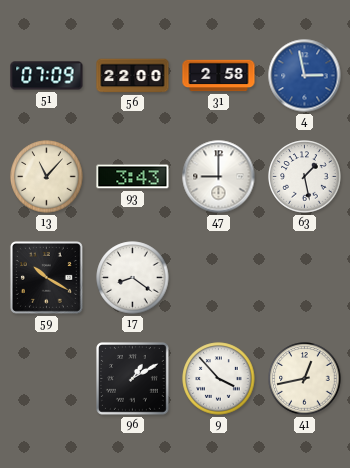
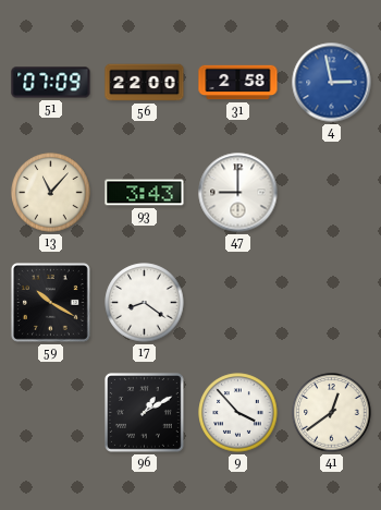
63: 1:28 -> none
41: 12:43 -> 12:39
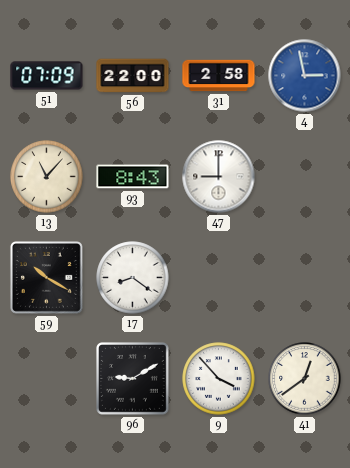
93: 3:43 -> 8:43
96: 1:10 -> 9:10
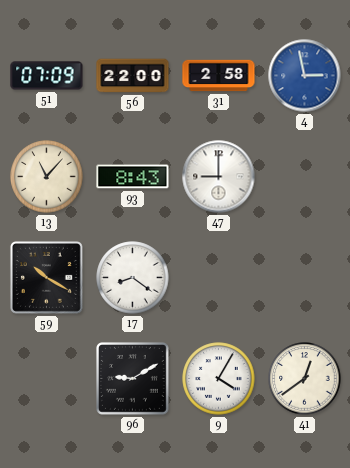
9: 3:53 -> 4:05
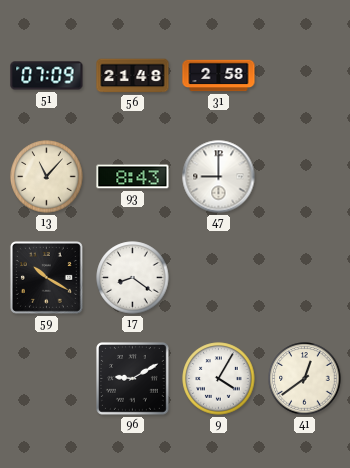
56: 22:00 -> 21:48
4: 2:58 -> none
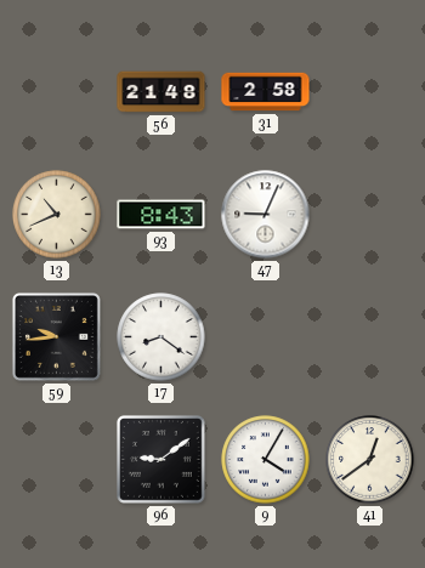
51: 07:09 -> none
13: 11:07 -> 10:41
47: 9:00 -> 9:04
59: 10:20 -> 9:44
96: 9:10 -> 9:09
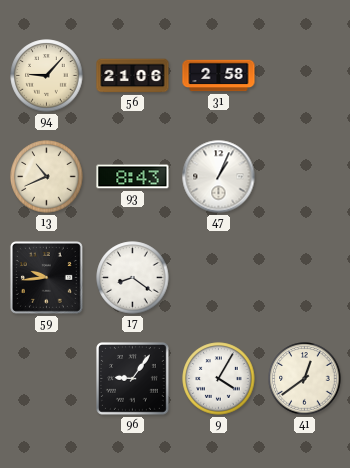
94: none -> 9:07
56: 21:48 -> 21:06
47: 9:04 -> 1:04
96: 9:09 -> 9:06
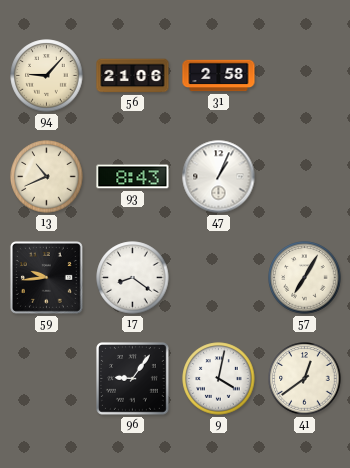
57: none -> 7:05
9: 4:05 -> 4:02
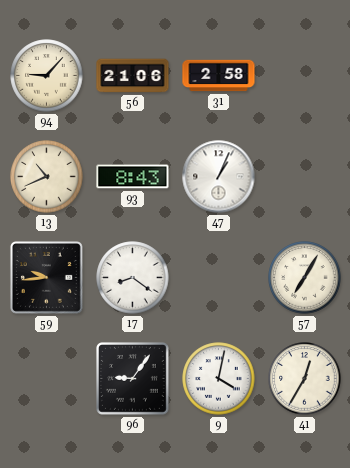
41: 12:39 -> 12:35
